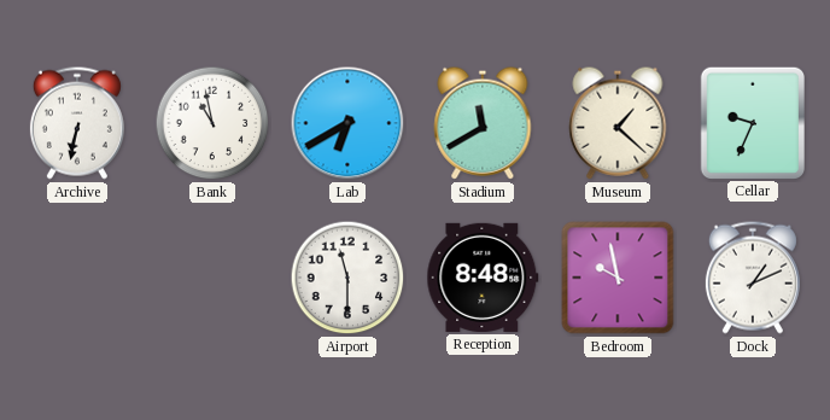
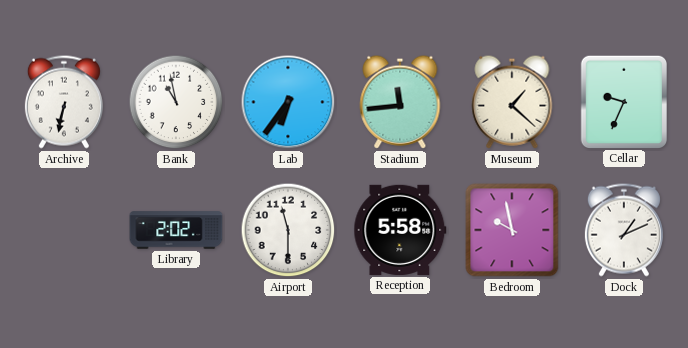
Lab: 6:40 -> 6:36
Stadium: 11:40 -> 11:44
Library: none -> 2:02
Reception: 8:48 -> 5:58
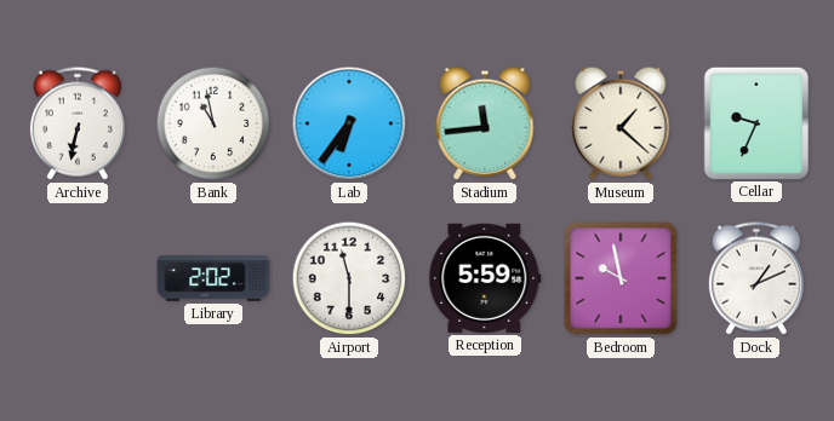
Reception: 5:58 -> 5:59
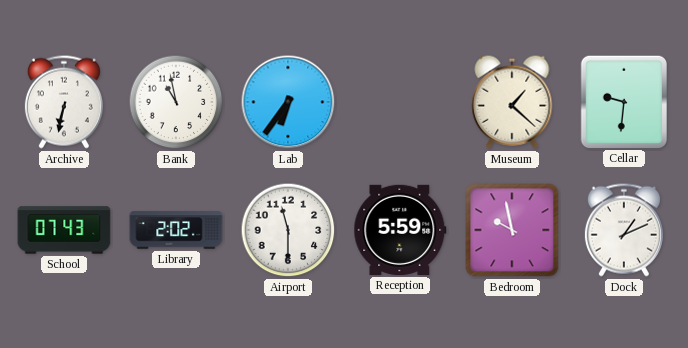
Stadium: 11:44 -> none
Cellar: 9:34 -> 9:31
School: none -> 07:43
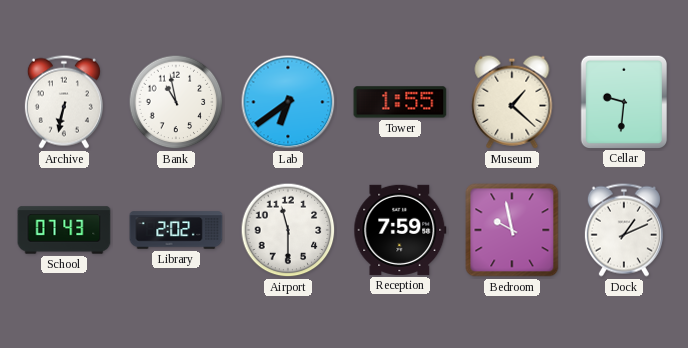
Lab: 6:36 -> 6:39
Tower: none -> 1:55
Reception: 5:59 -> 7:59
